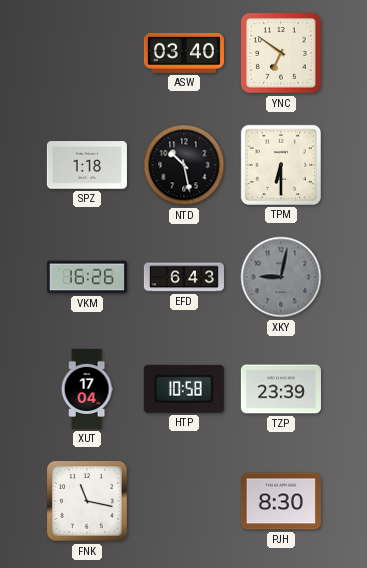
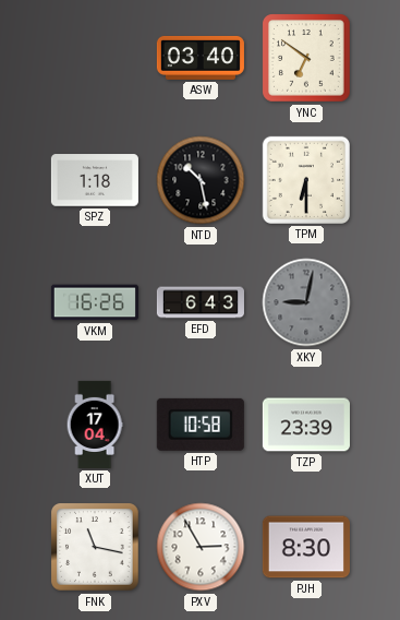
PXV: none -> 2:55
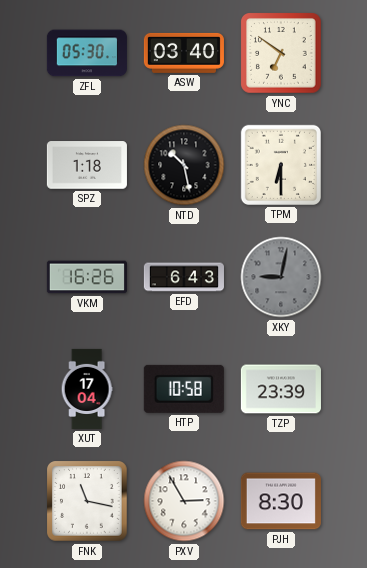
ZFL: none -> 05:30
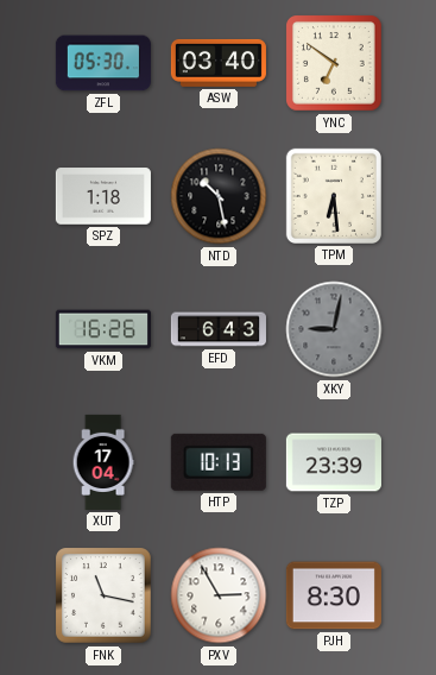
TPM: 6:30 -> 6:29
HTP: 10:58 -> 10:13
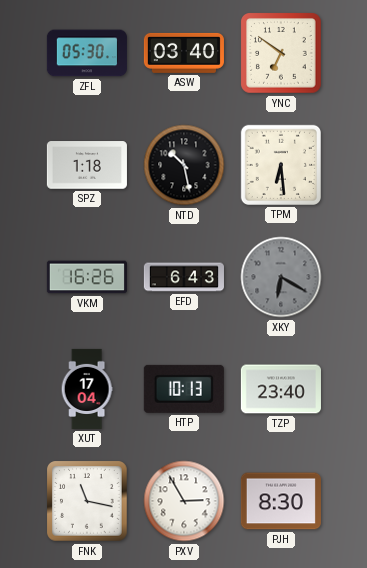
XKY: 9:02 -> 6:20
TZP: 23:39 -> 23:40
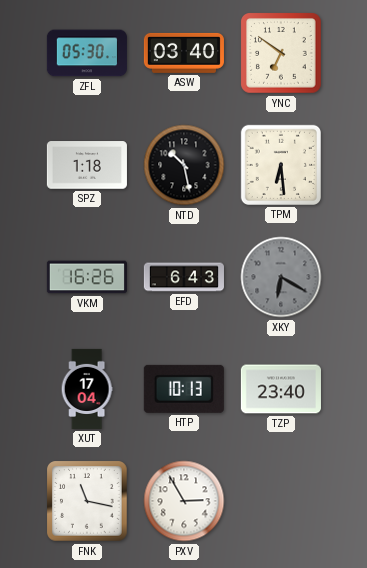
PJH: 8:30 -> none
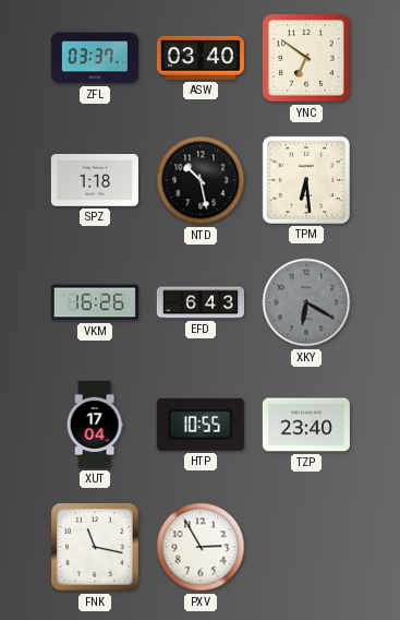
ZFL: 05:30 -> 03:37
HTP: 10:13 -> 10:55
